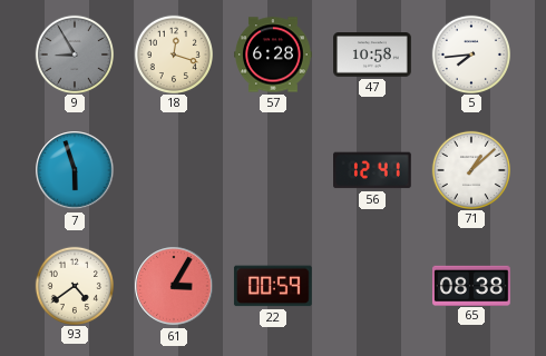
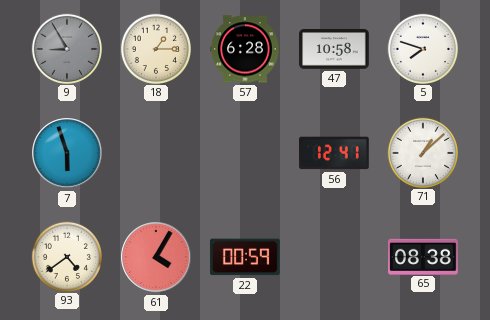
18: 12:18 -> 1:15
5: 7:44 -> 7:48
61: 3:05 -> 4:05
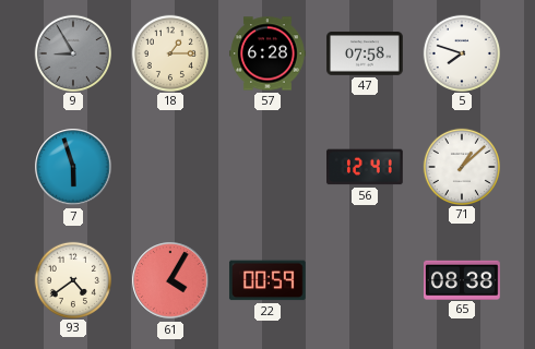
47: 10:58 -> 07:58
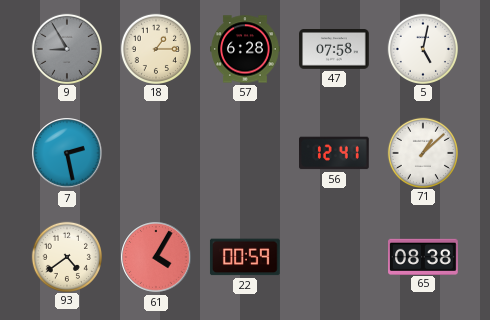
5: 7:48 -> 5:02
7: 5:57 -> 2:28
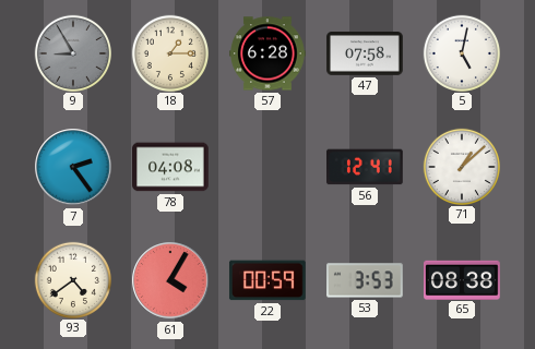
7: 2:28 -> 2:24
78: none -> 04:08
53: none -> 3:53
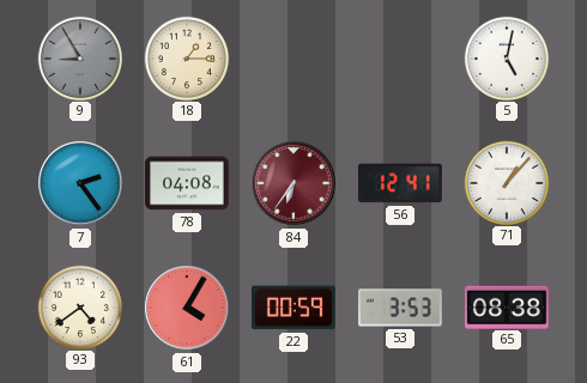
57: 6:28 -> none
47: 07:58 -> none
84: none -> 6:36
71: 1:08 -> 1:07
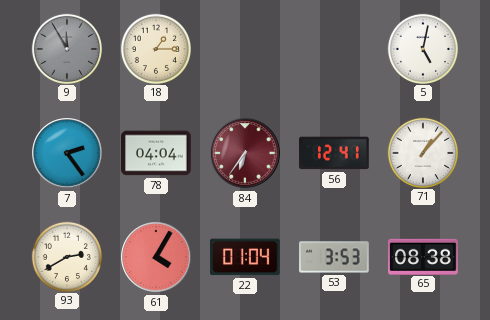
9: 8:55 -> 11:55
78: 04:08 -> 04:04
93: 4:39 -> 2:40
22: 00:59 -> 01:04
